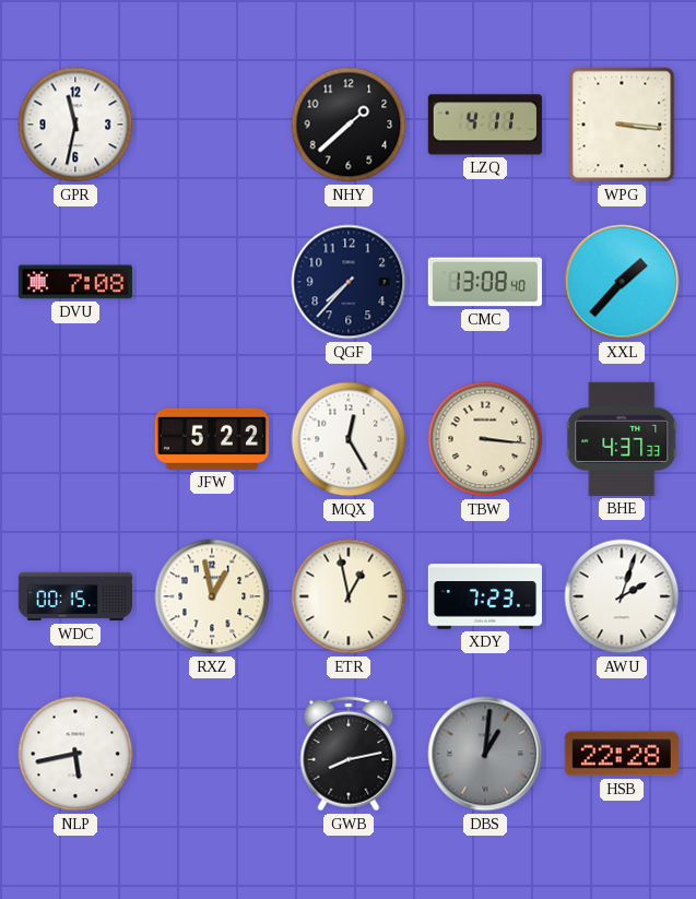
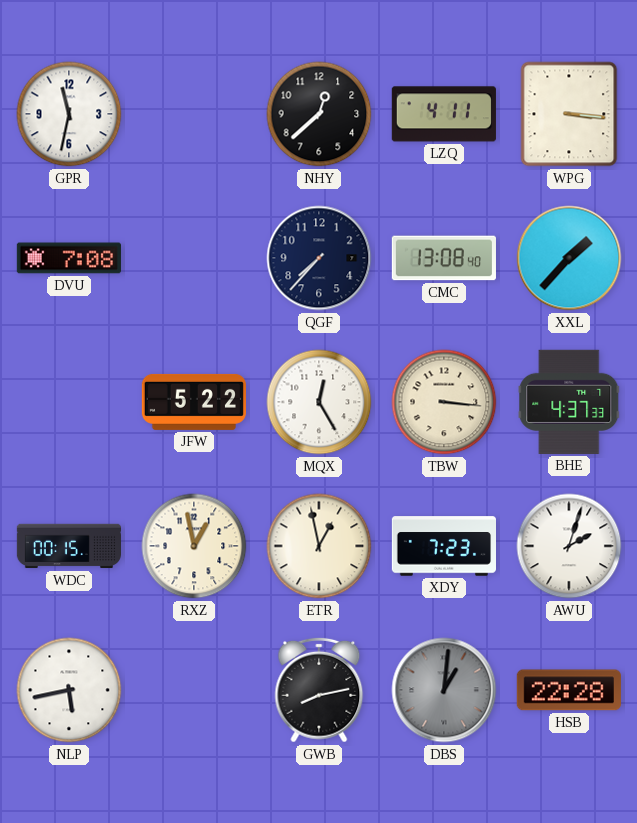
NHY: 1:38 -> 12:38
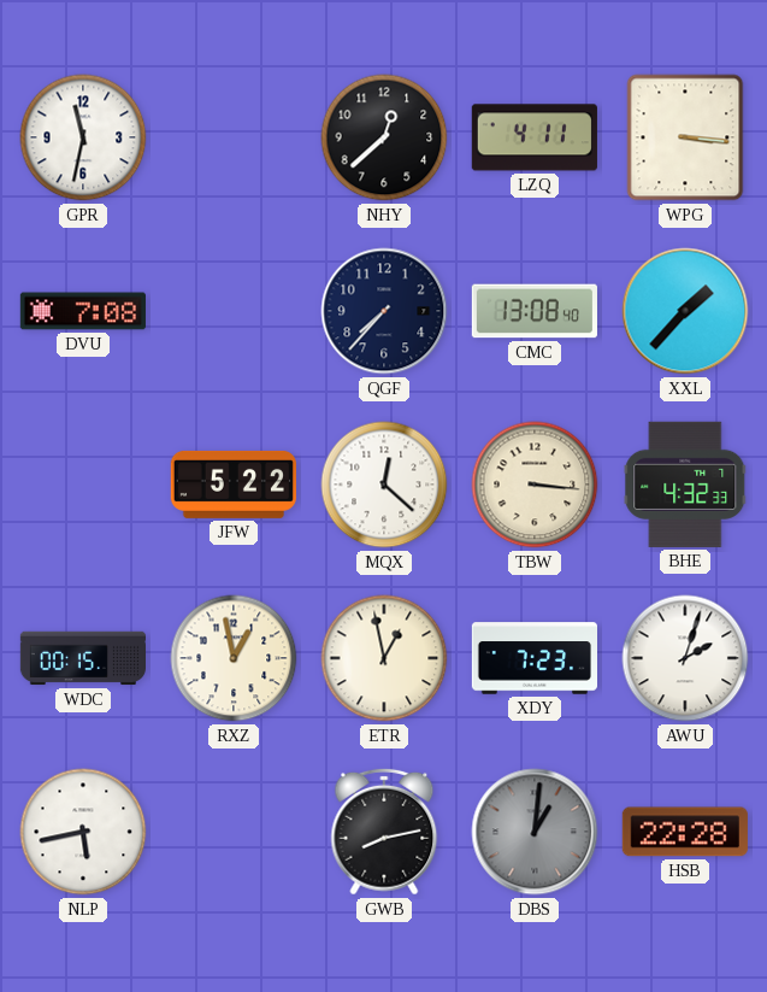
MQX: 12:25 -> 12:22
BHE: 4:37 -> 4:32
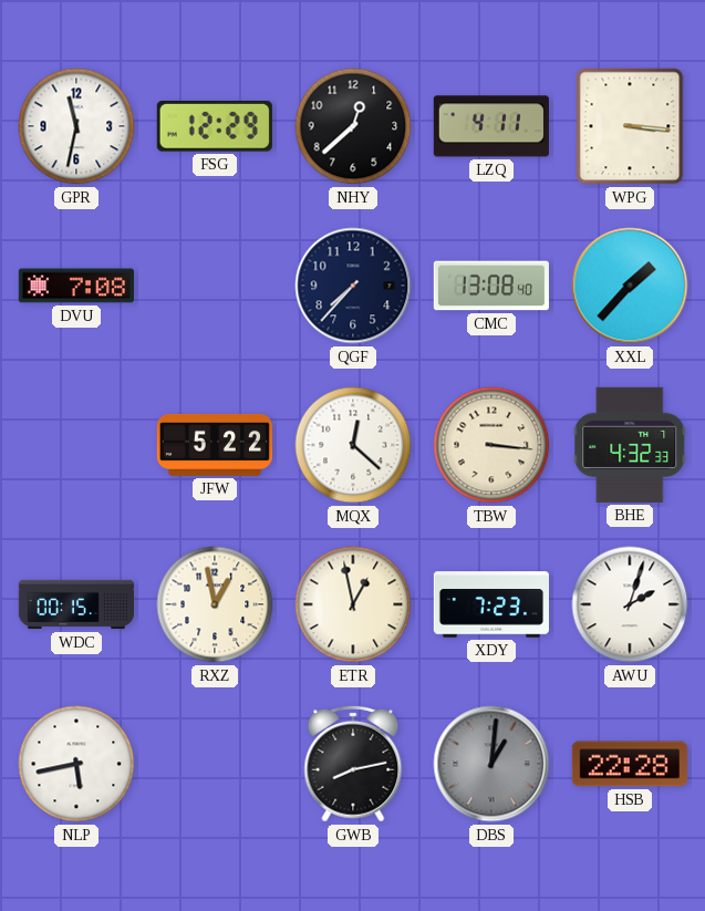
FSG: none -> 12:29
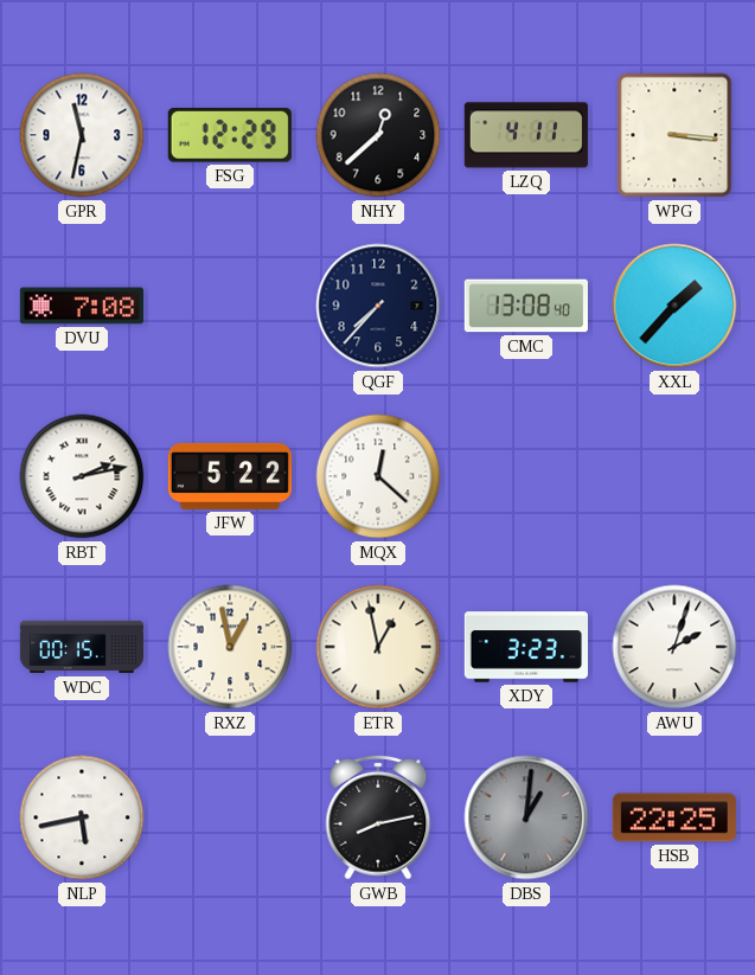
RBT: none -> 2:13
TBW: 3:16 -> none
BHE: 4:32 -> none
XDY: 7:23 -> 3:23
HSB: 22:28 -> 22:25
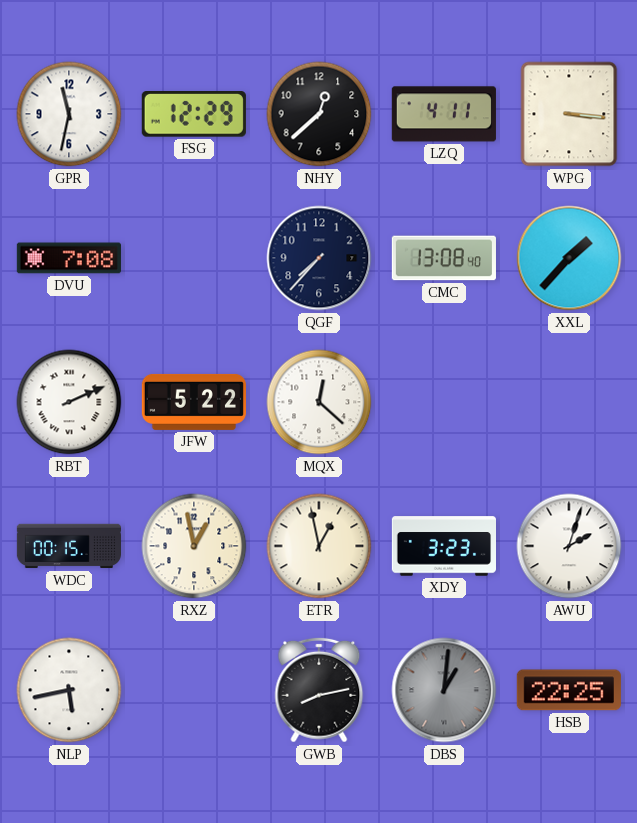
RBT: 2:13 -> 2:11
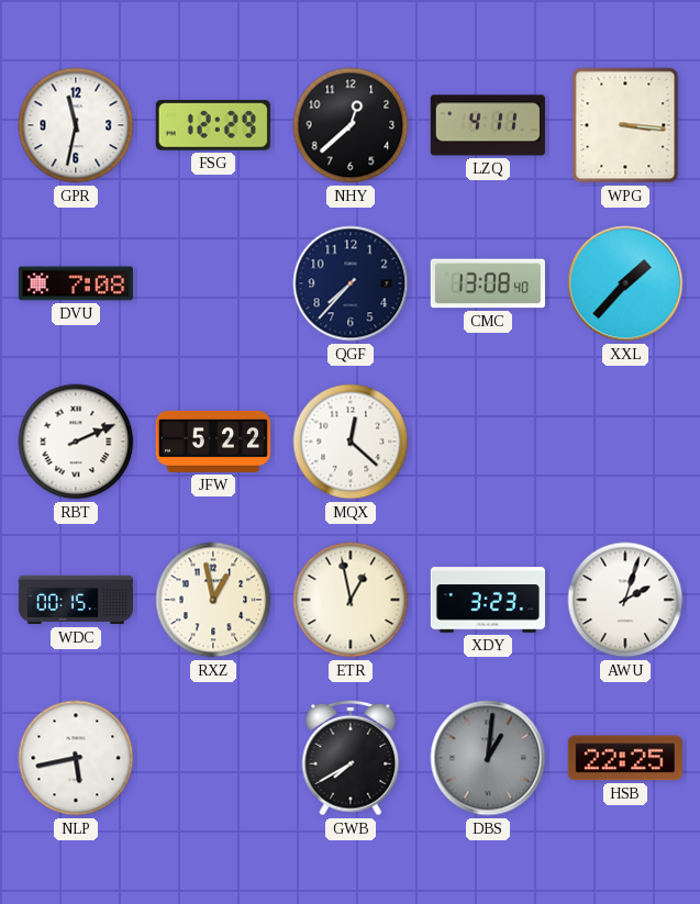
GWB: 8:13 -> 7:40
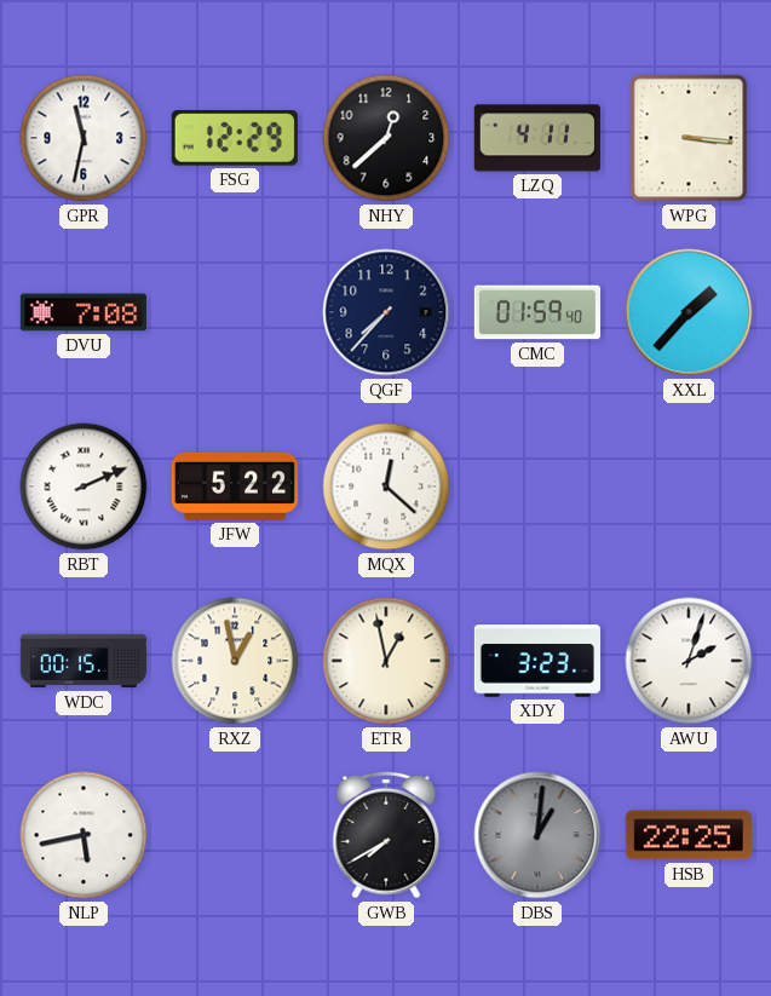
CMC: 13:08 -> 01:59
